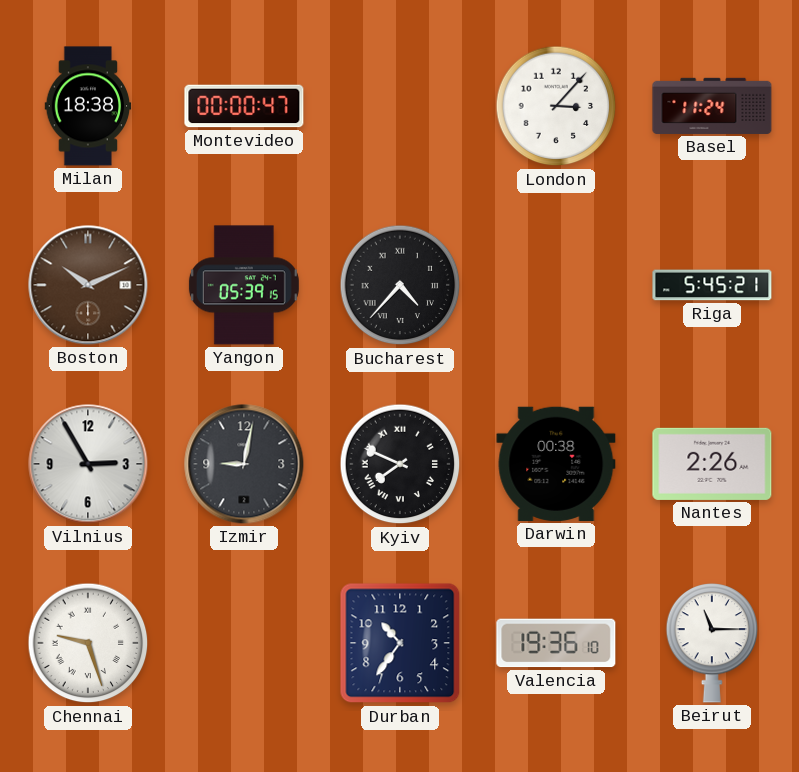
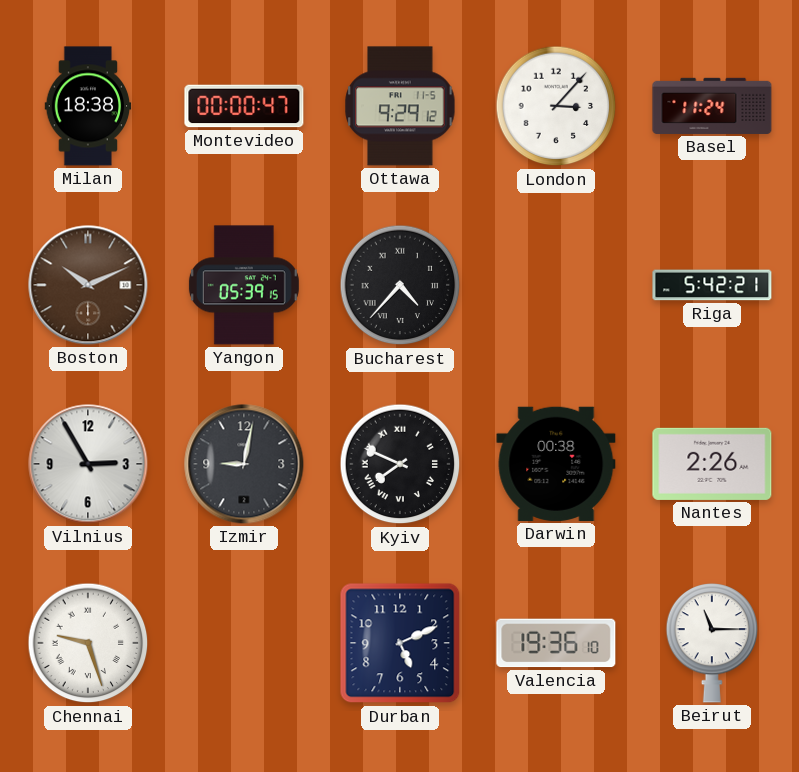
Ottawa: none -> 9:29
Riga: 5:45 -> 5:42
Durban: 10:36 -> 5:11
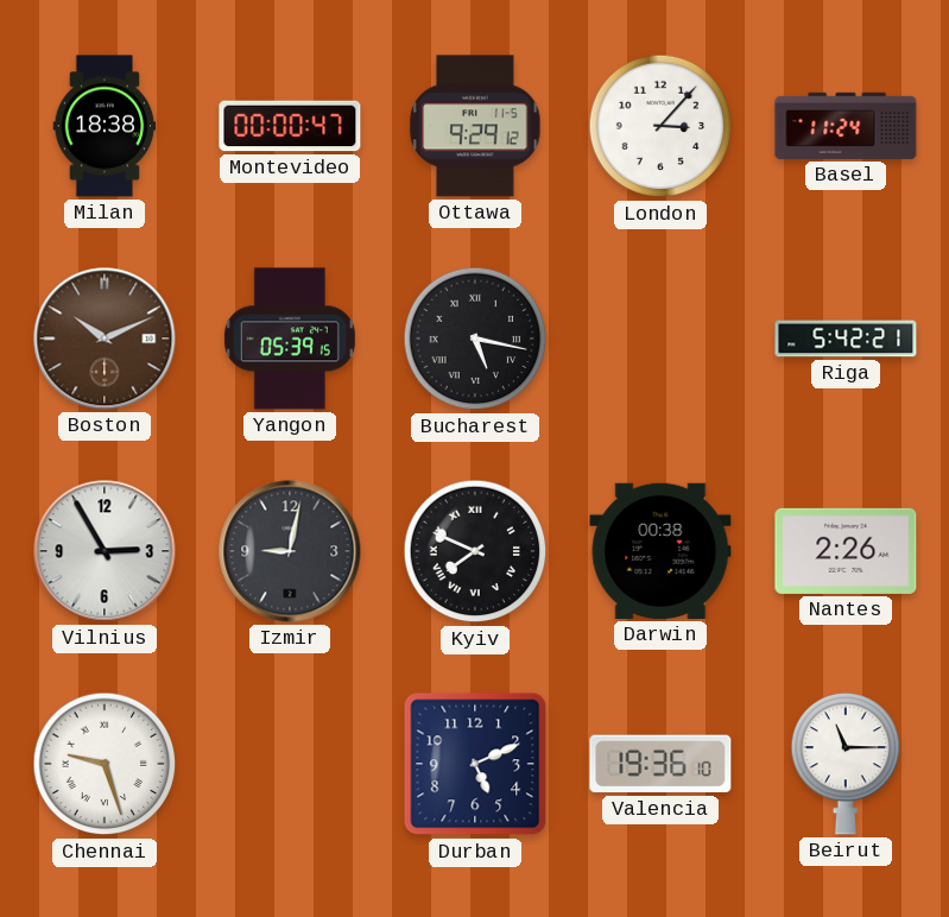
Bucharest: 4:37 -> 5:17
